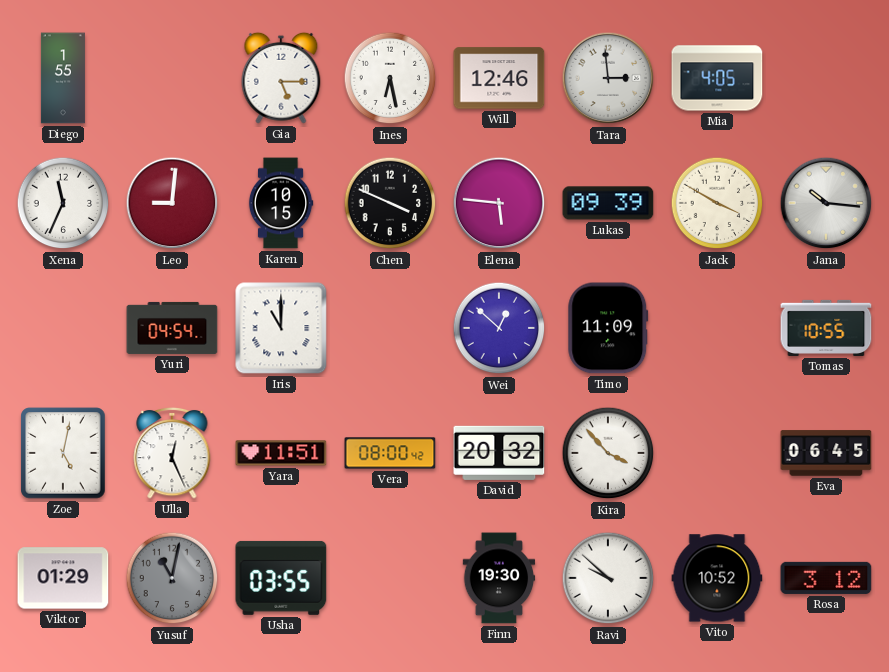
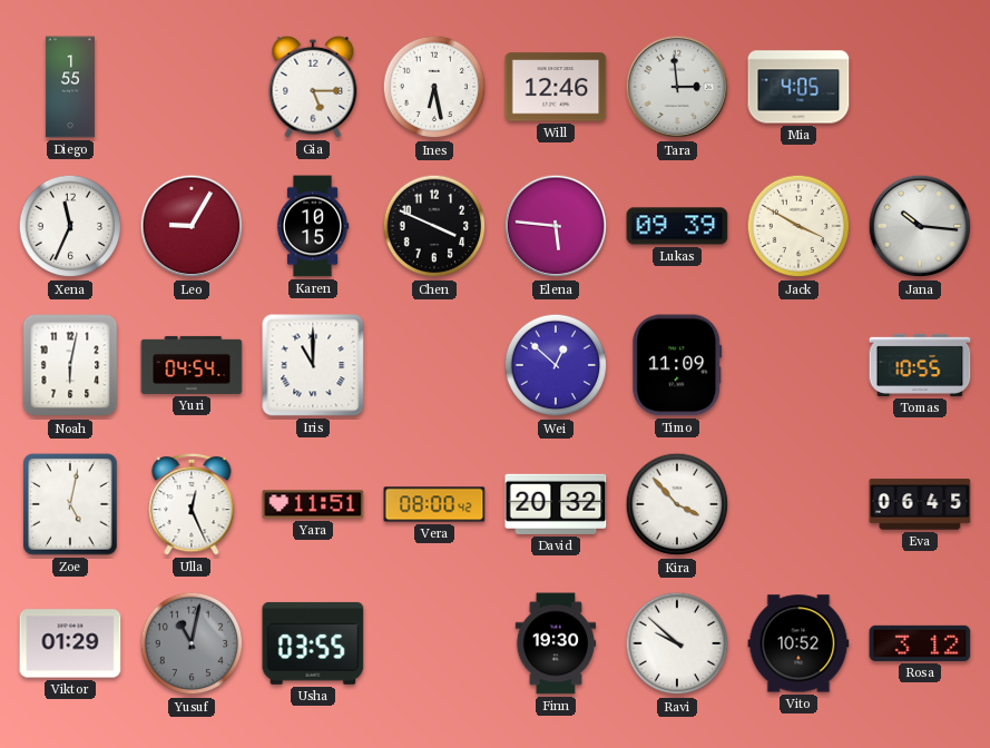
Leo: 9:01 -> 9:05
Noah: none -> 6:02
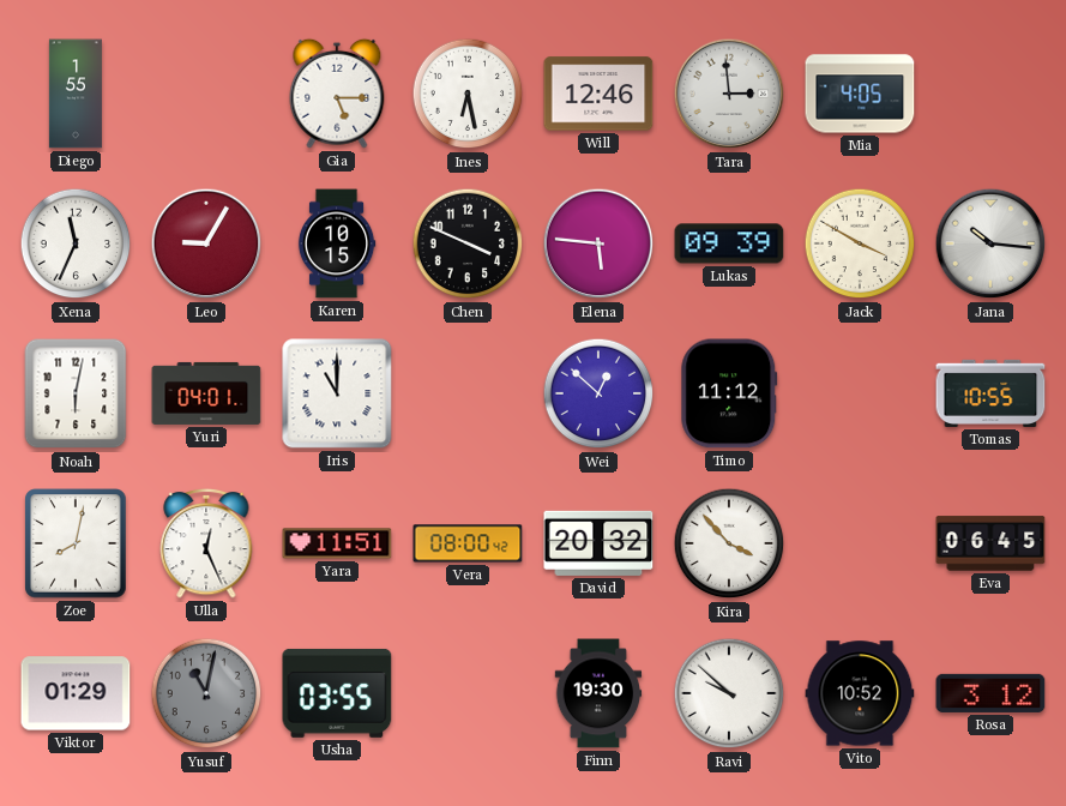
Yuri: 04:54 -> 04:01
Timo: 11:09 -> 11:12
Zoe: 5:02 -> 8:02
